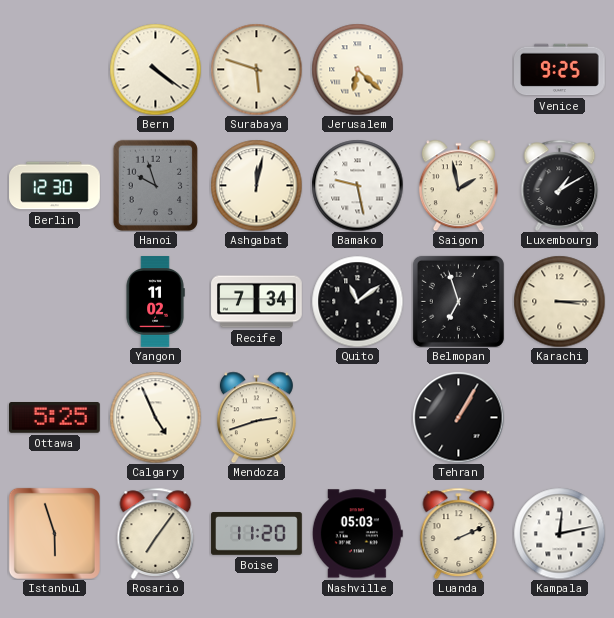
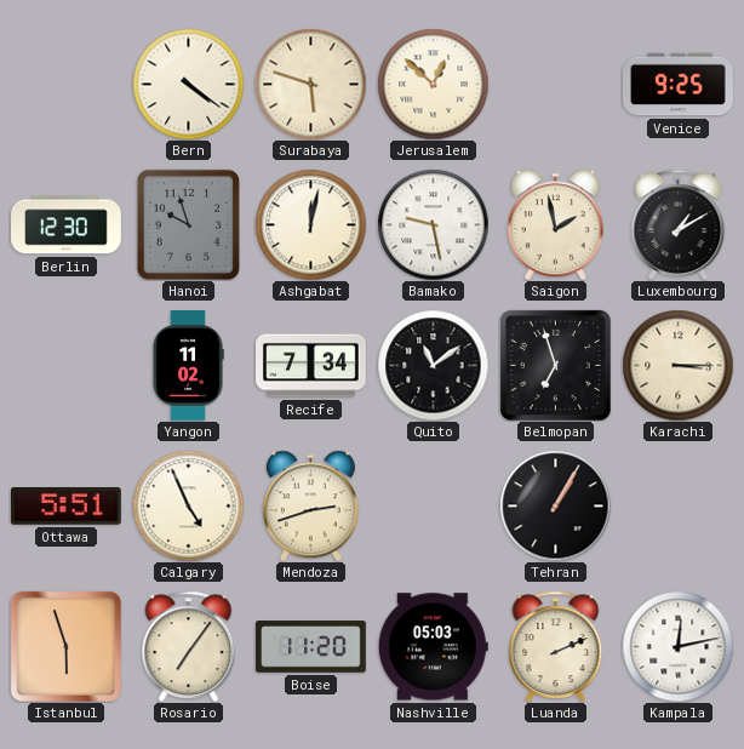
Jerusalem: 6:22 -> 12:52
Ottawa: 5:25 -> 5:51
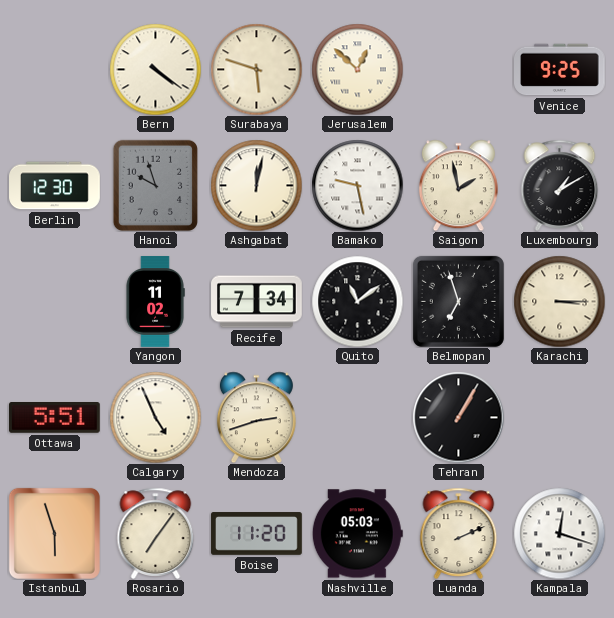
Kampala: 12:13 -> 12:18
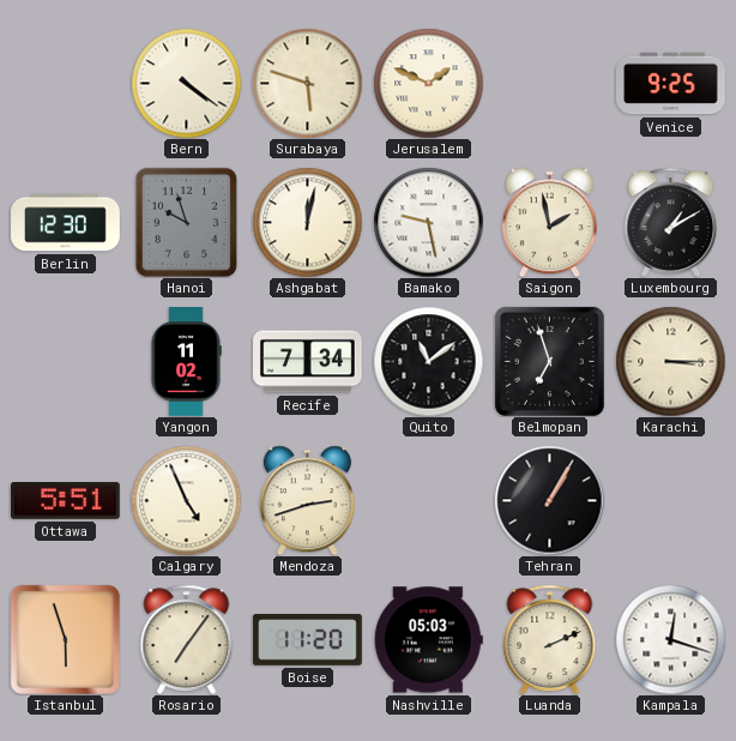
Jerusalem: 12:52 -> 1:49
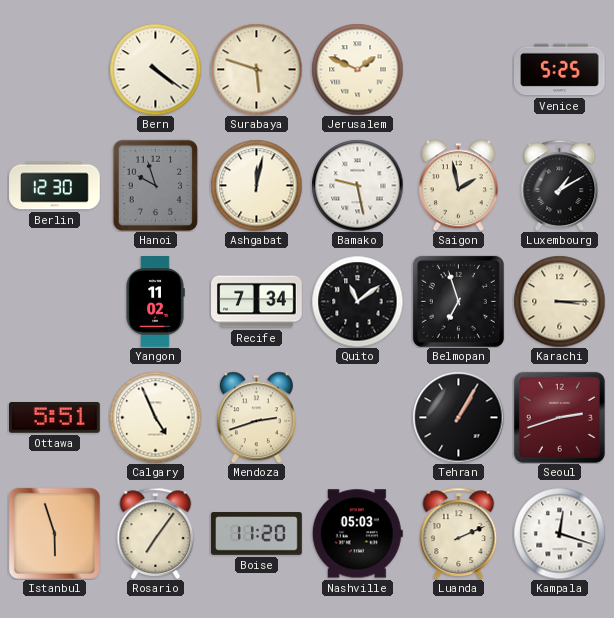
Venice: 9:25 -> 5:25
Seoul: none -> 2:42
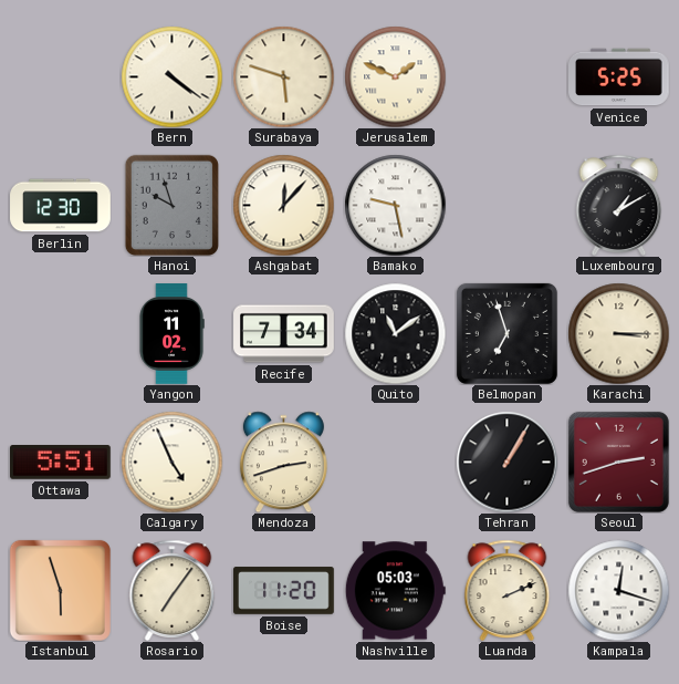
Ashgabat: 12:02 -> 12:07
Saigon: 1:58 -> none
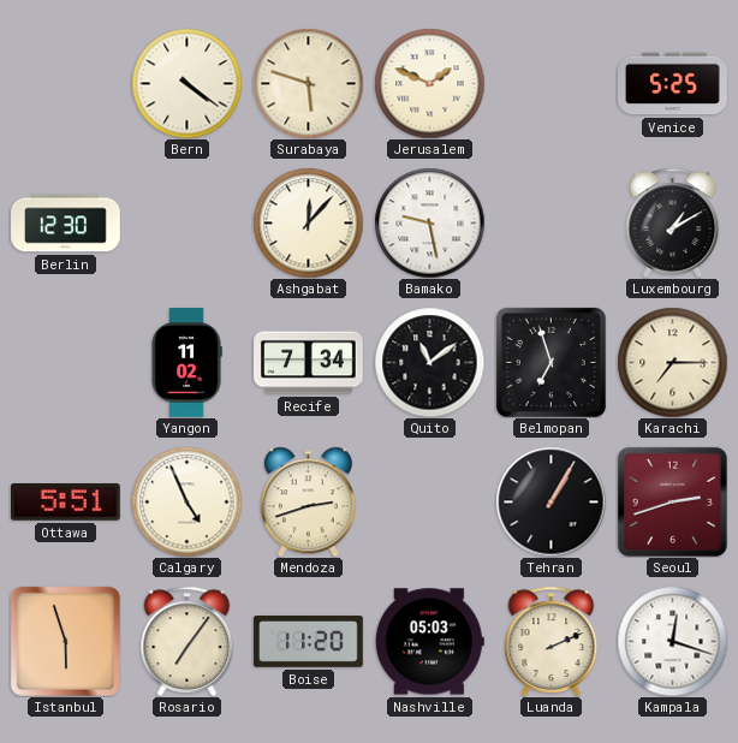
Hanoi: 9:57 -> none
Karachi: 3:15 -> 7:15
